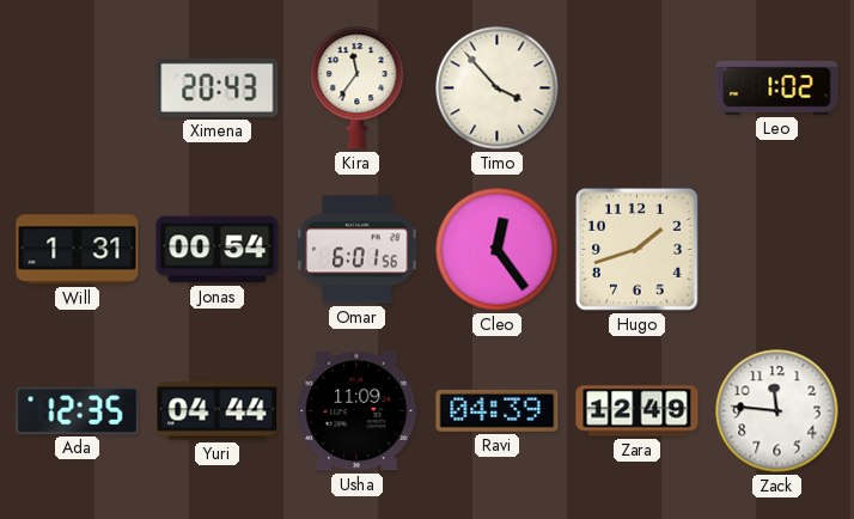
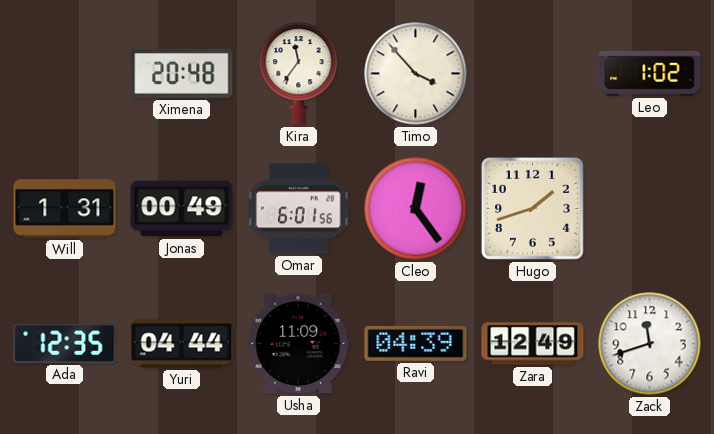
Ximena: 20:43 -> 20:48
Jonas: 00:54 -> 00:49
Zack: 11:46 -> 11:42
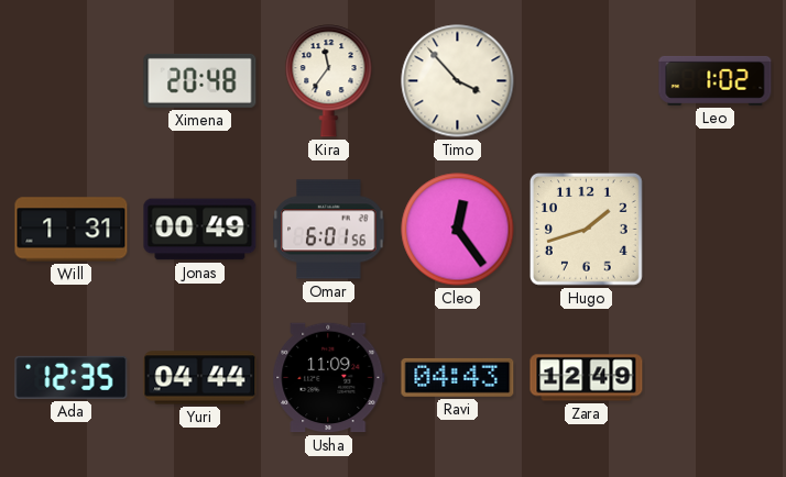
Ravi: 04:39 -> 04:43
Zack: 11:42 -> none
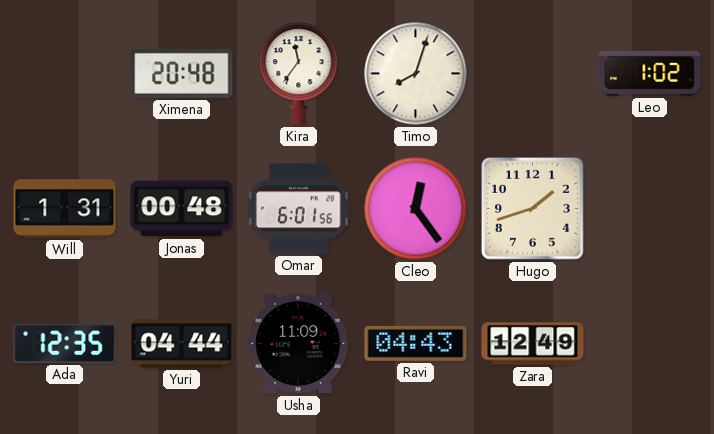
Timo: 3:53 -> 8:03
Jonas: 00:49 -> 00:48
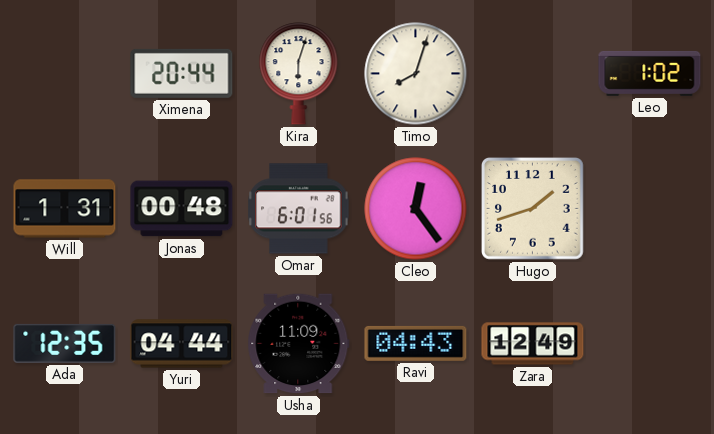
Ximena: 20:48 -> 20:44
Kira: 11:36 -> 6:03
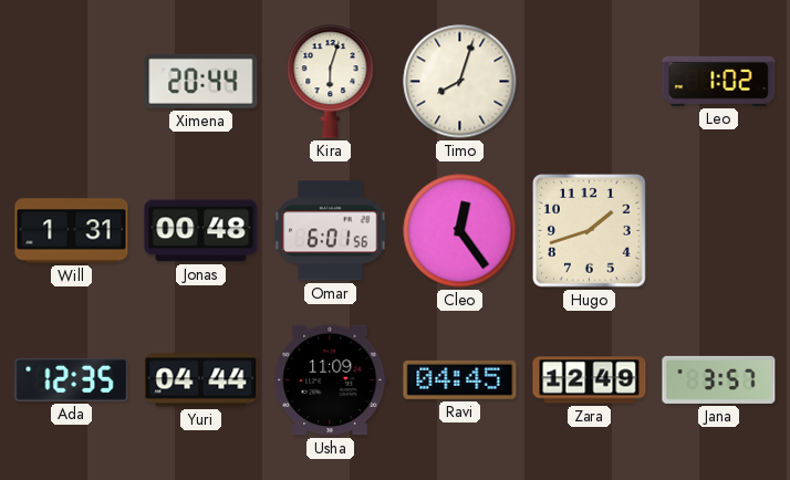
Ravi: 04:43 -> 04:45
Jana: none -> 3:57
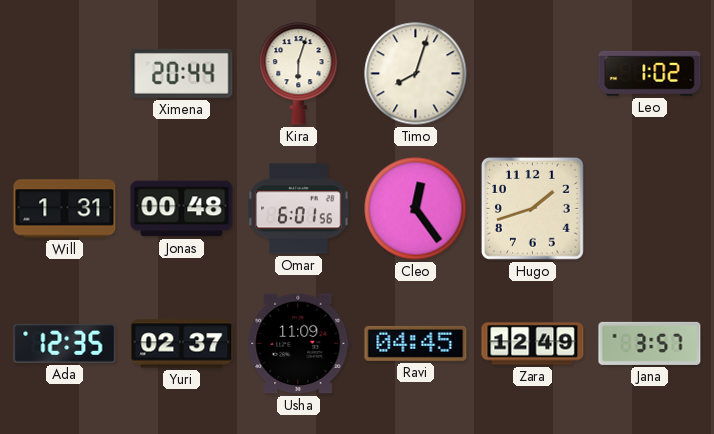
Yuri: 04:44 -> 02:37
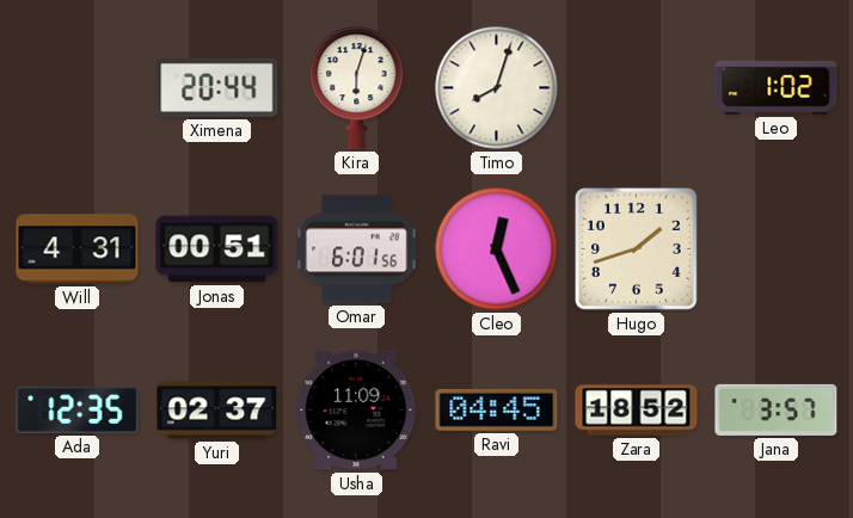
Will: 1:31 -> 4:31
Jonas: 00:48 -> 00:51
Cleo: 12:24 -> 12:26
Zara: 12:49 -> 18:52
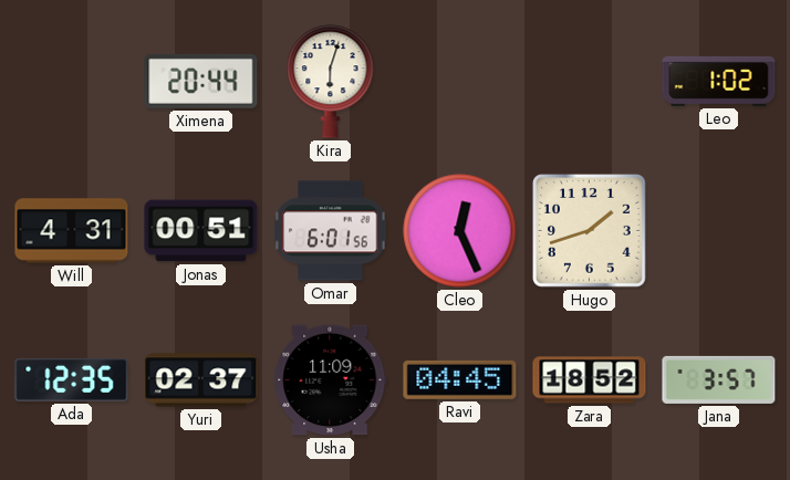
Timo: 8:03 -> none
